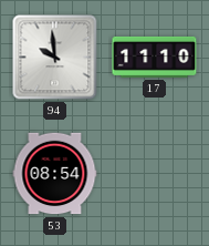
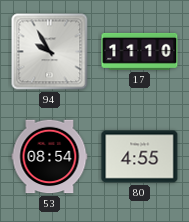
94: 9:59 -> 9:55
80: none -> 4:55
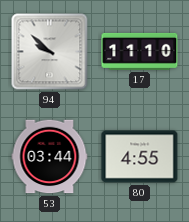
94: 9:55 -> 9:52
53: 08:54 -> 03:44
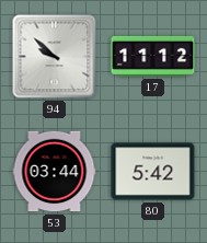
17: 11:10 -> 11:12
80: 4:55 -> 5:42
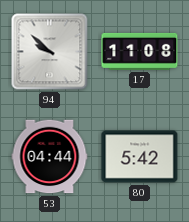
17: 11:12 -> 11:08
53: 03:44 -> 04:44
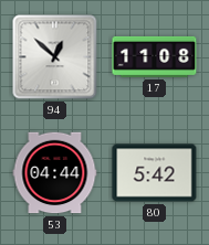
94: 9:52 -> 12:52
